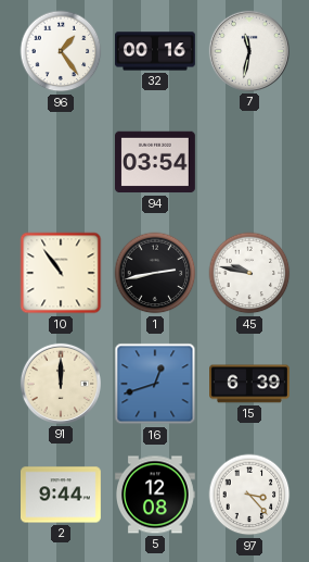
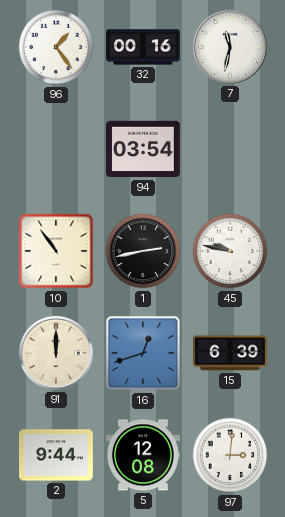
97: 3:23 -> 3:01
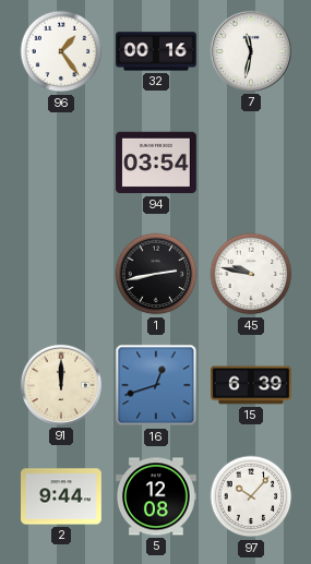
10: 10:54 -> none
97: 3:01 -> 10:07
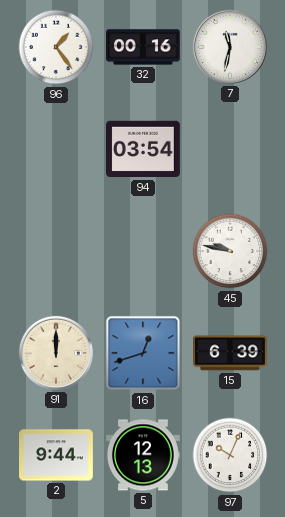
1: 2:43 -> none
5: 12:08 -> 12:13
97: 10:07 -> 10:04
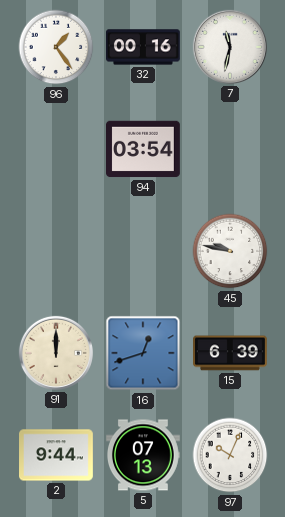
5: 12:13 -> 07:13
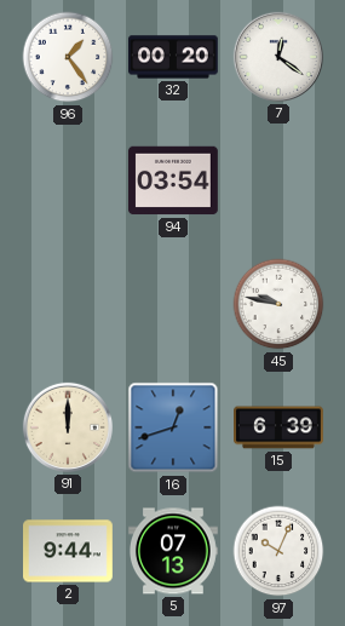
32: 00:16 -> 00:20
7: 11:32 -> 12:21
